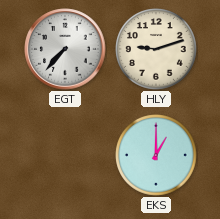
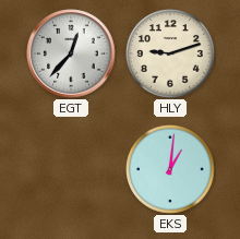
EGT: 7:37 -> 12:37
EKS: 1:00 -> 1:01
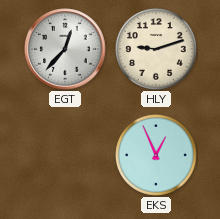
EKS: 1:01 -> 12:56
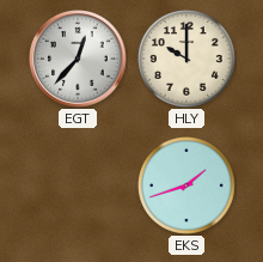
HLY: 9:12 -> 10:00
EKS: 12:56 -> 1:42
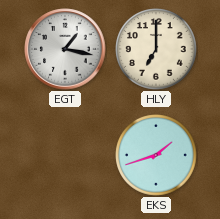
EGT: 12:37 -> 1:17
HLY: 10:00 -> 7:00
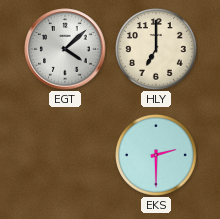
EGT: 1:17 -> 4:08
EKS: 1:42 -> 2:30
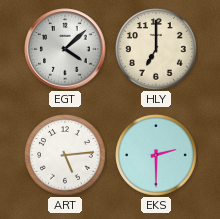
ART: none -> 5:14
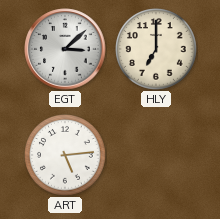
EGT: 4:08 -> 3:08
EKS: 2:30 -> none
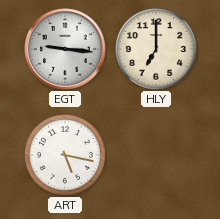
EGT: 3:08 -> 9:16
ART: 5:14 -> 5:17
